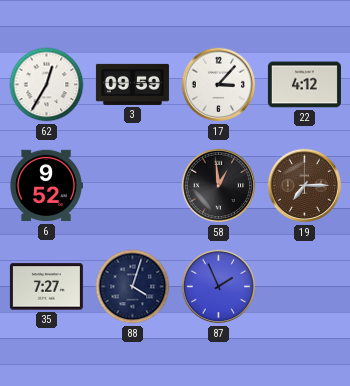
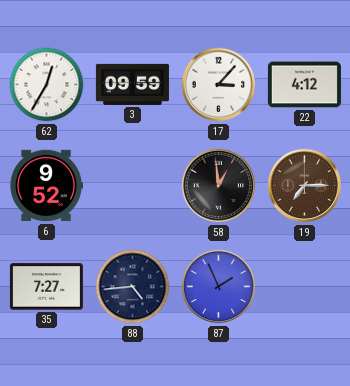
88: 4:03 -> 4:44
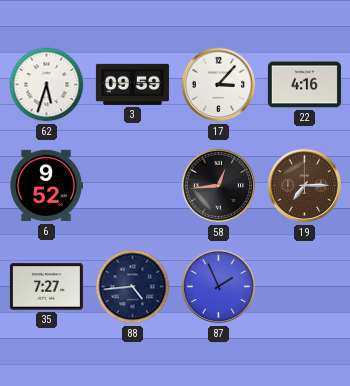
62: 12:35 -> 5:33
22: 4:12 -> 4:16
58: 12:59 -> 12:44
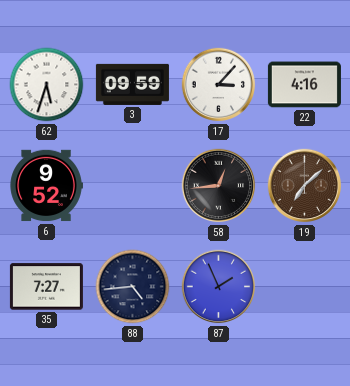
19: 7:15 -> 7:08
